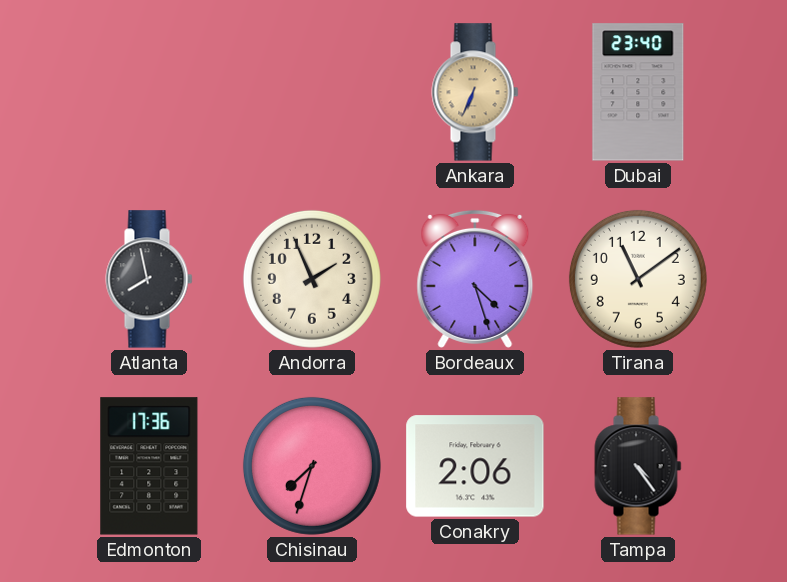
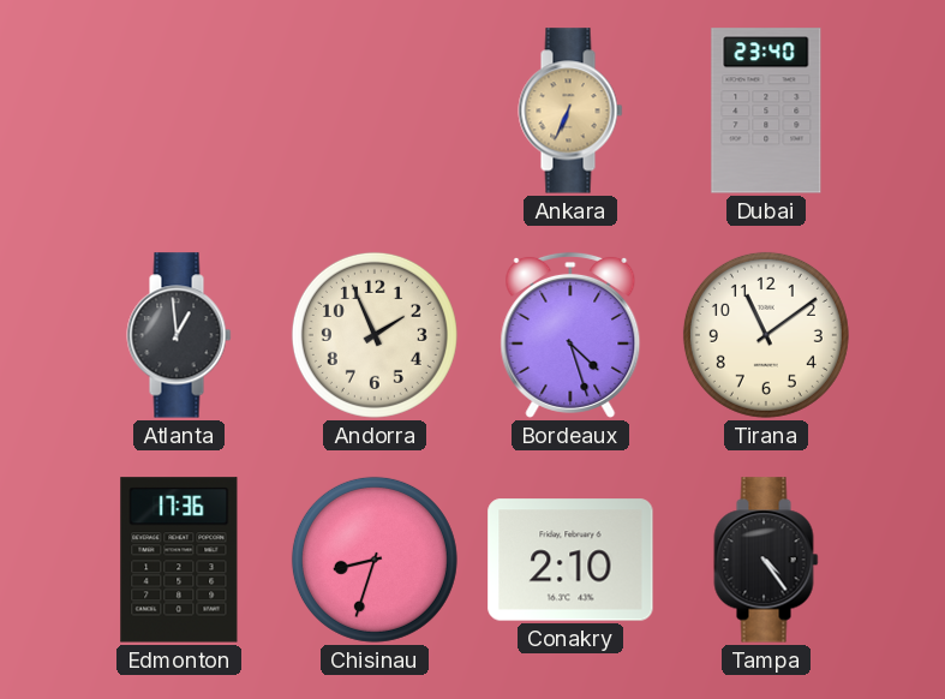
Atlanta: 7:58 -> 12:59
Chisinau: 7:33 -> 8:33
Conakry: 2:06 -> 2:10
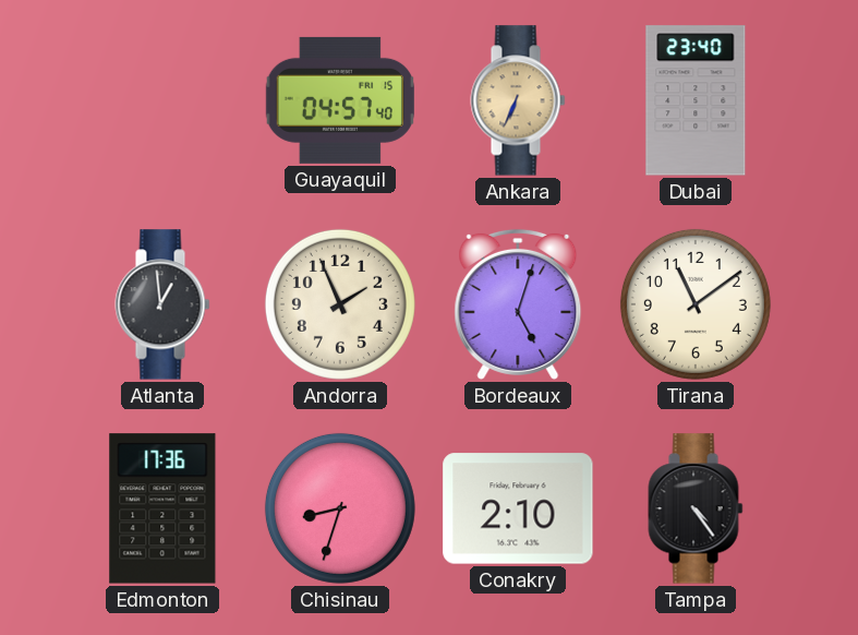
Guayaquil: none -> 04:57
Bordeaux: 4:27 -> 5:03
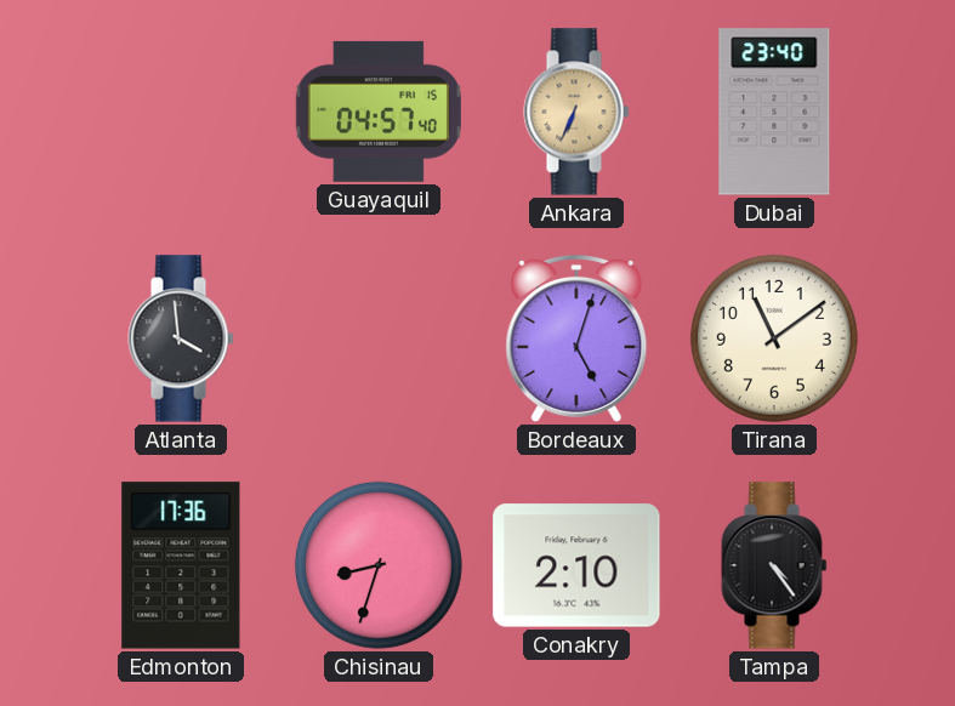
Atlanta: 12:59 -> 3:59
Andorra: 1:56 -> none
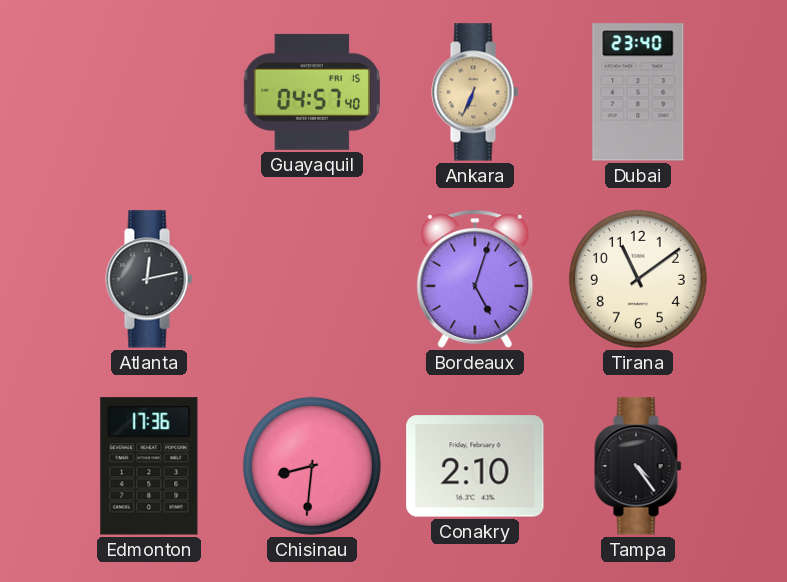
Atlanta: 3:59 -> 12:13
Chisinau: 8:33 -> 8:31
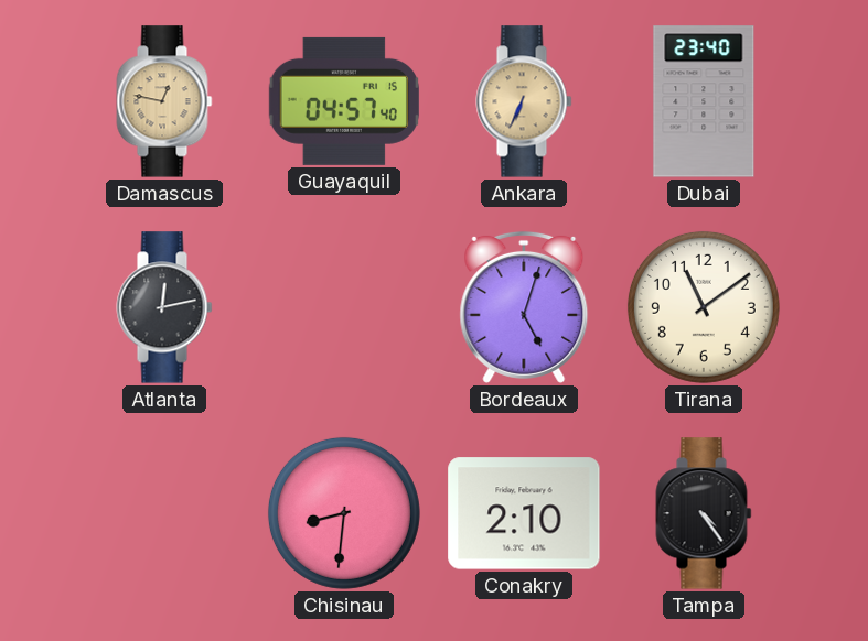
Damascus: none -> 12:47
Edmonton: 17:36 -> none
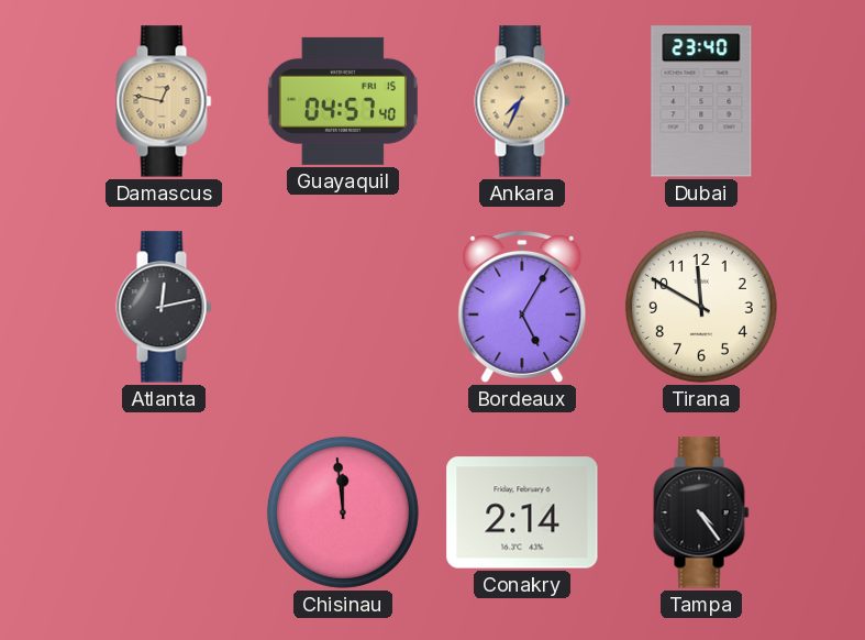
Ankara: 6:34 -> 7:34
Bordeaux: 5:03 -> 5:05
Tirana: 11:09 -> 11:50
Chisinau: 8:31 -> 11:59
Conakry: 2:10 -> 2:14
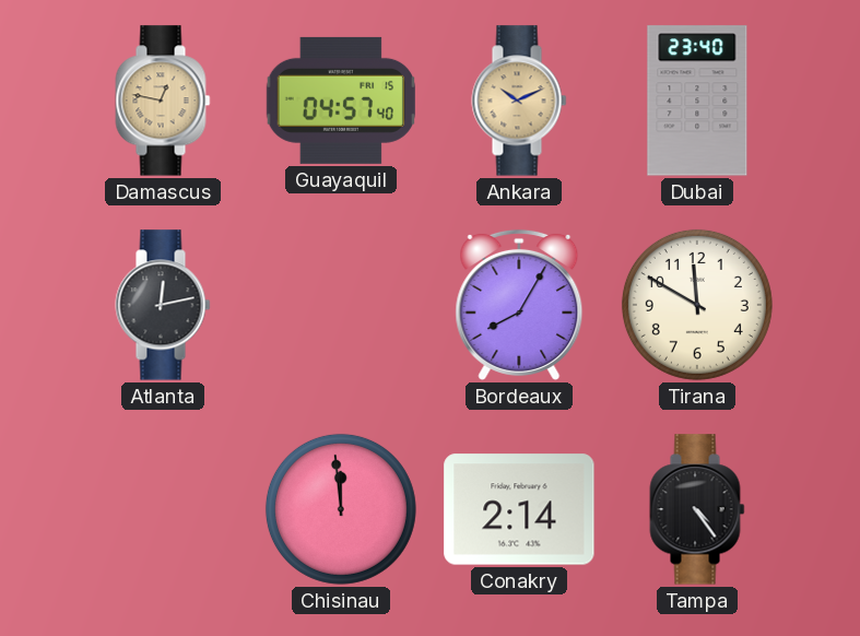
Ankara: 7:34 -> 10:11
Bordeaux: 5:05 -> 8:05
